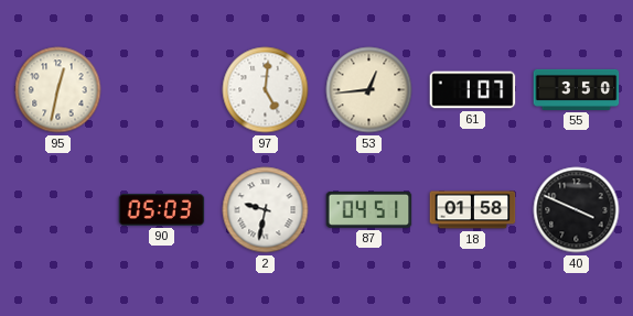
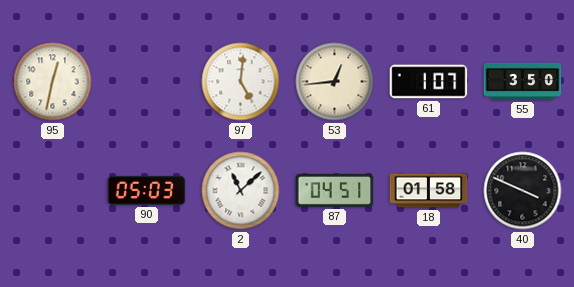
2: 9:32 -> 11:08
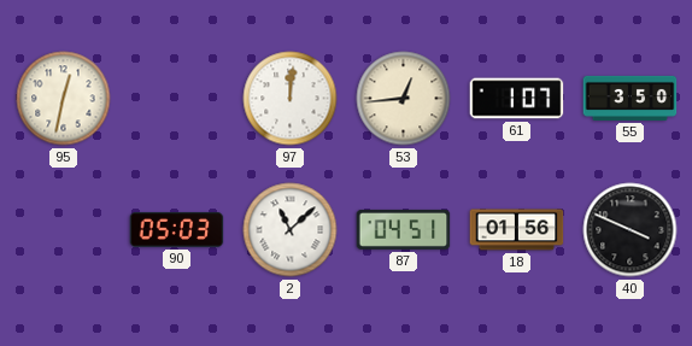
97: 5:01 -> 12:01
18: 01:58 -> 01:56
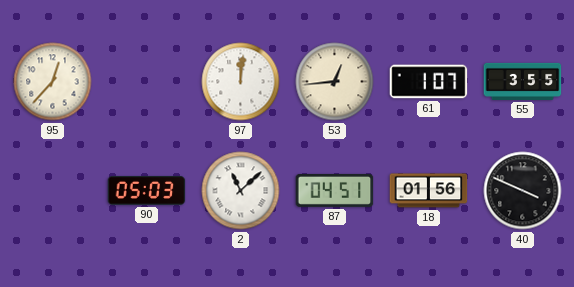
95: 12:32 -> 12:37
55: 3:50 -> 3:55
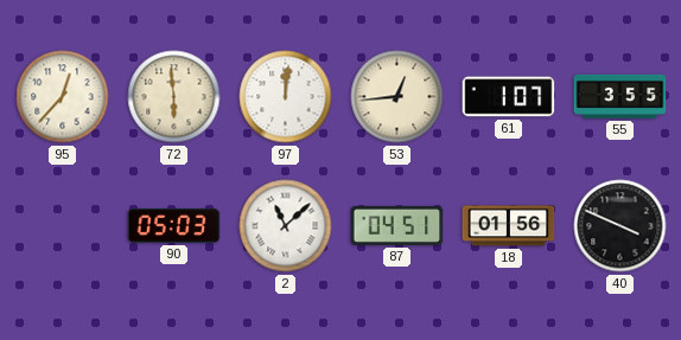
72: none -> 5:59
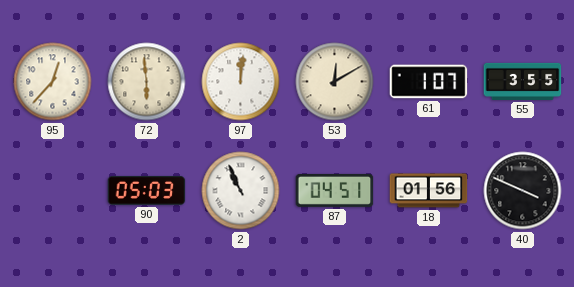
53: 12:44 -> 12:10
2: 11:08 -> 10:56
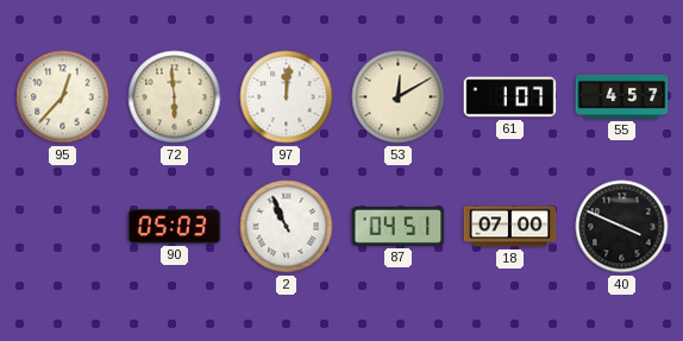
55: 3:55 -> 4:57
18: 01:56 -> 07:00
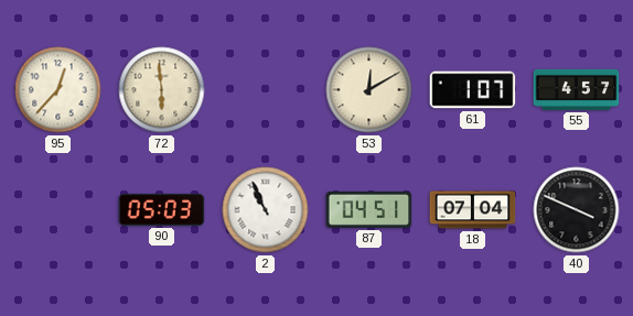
97: 12:01 -> none
18: 07:00 -> 07:04
